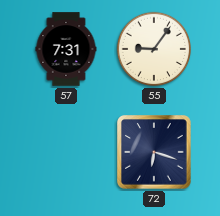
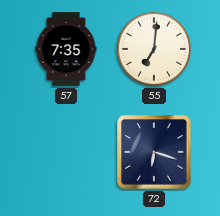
57: 7:31 -> 7:35
55: 9:06 -> 7:01
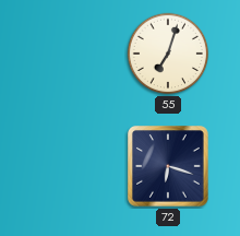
57: 7:35 -> none
55: 7:01 -> 7:03
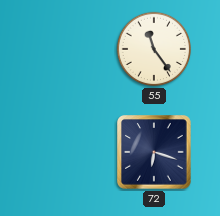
55: 7:03 -> 11:24
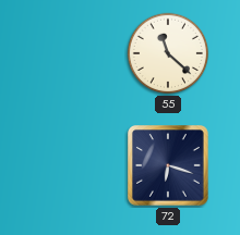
55: 11:24 -> 11:22
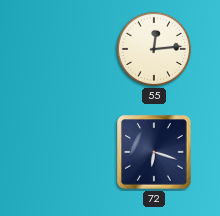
55: 11:22 -> 12:14
